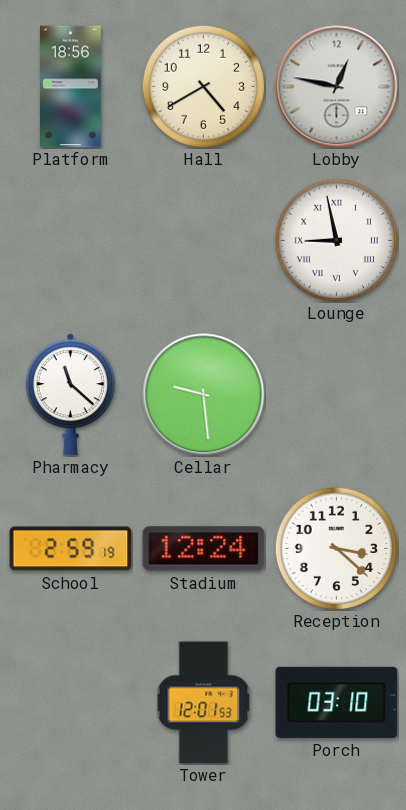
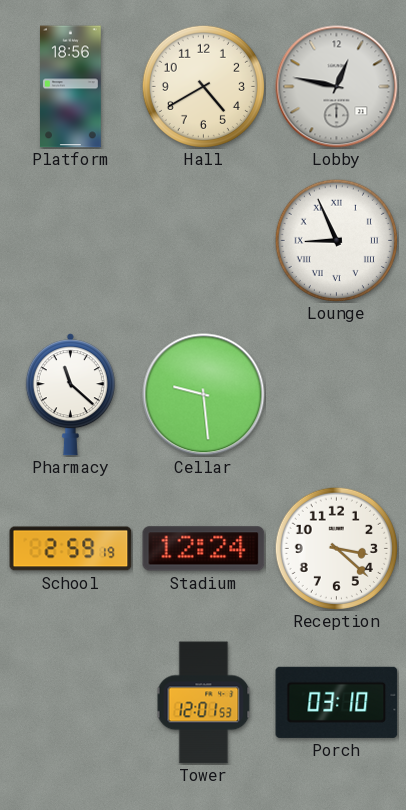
Lounge: 8:58 -> 8:56
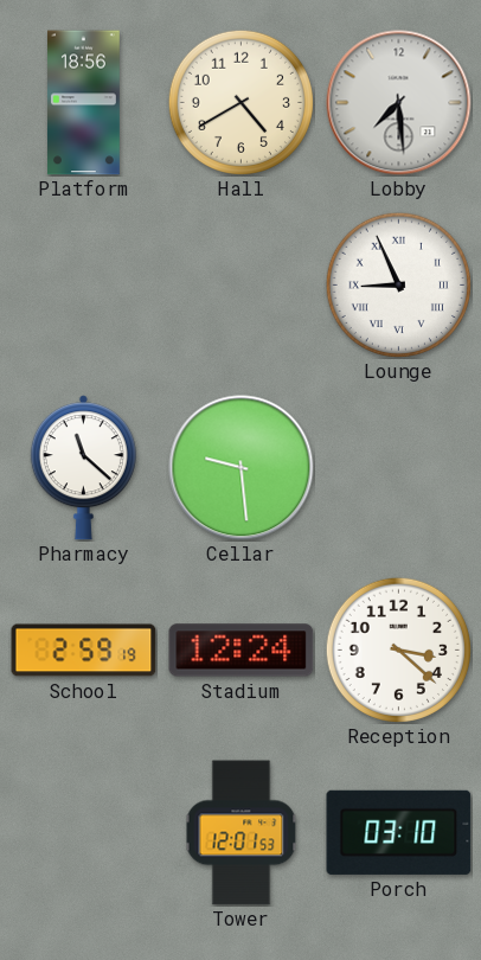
Lobby: 12:47 -> 7:29
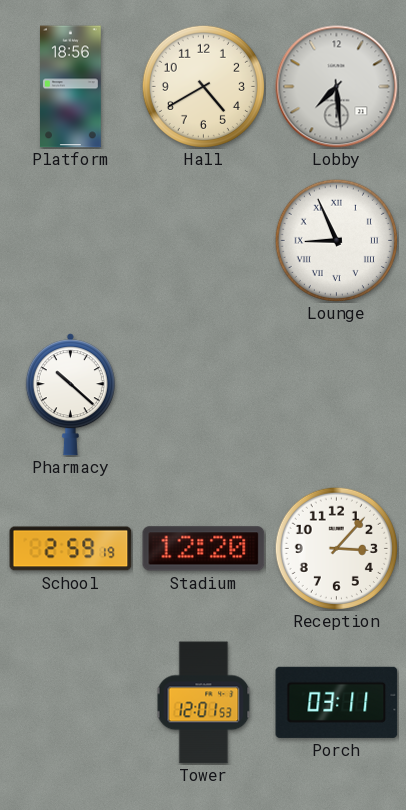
Pharmacy: 11:22 -> 10:22
Cellar: 9:29 -> none
Stadium: 12:24 -> 12:20
Reception: 3:22 -> 3:07
Porch: 03:10 -> 03:11
